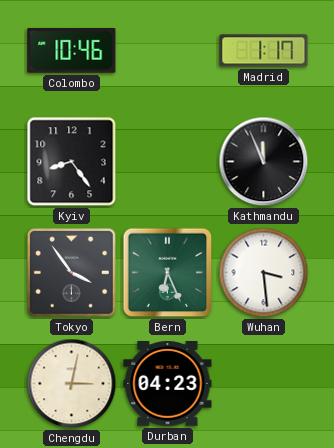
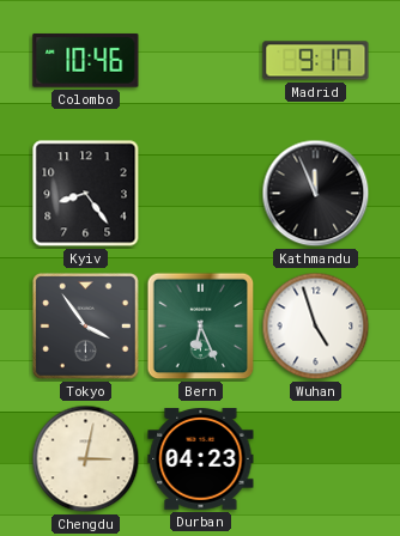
Madrid: 1:17 -> 9:17
Wuhan: 3:29 -> 4:57
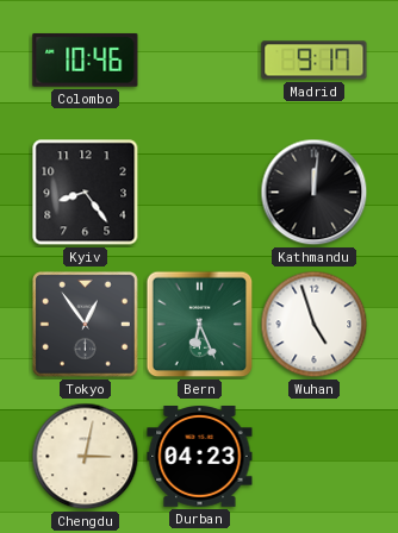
Kathmandu: 11:56 -> 12:01
Tokyo: 3:54 -> 12:54
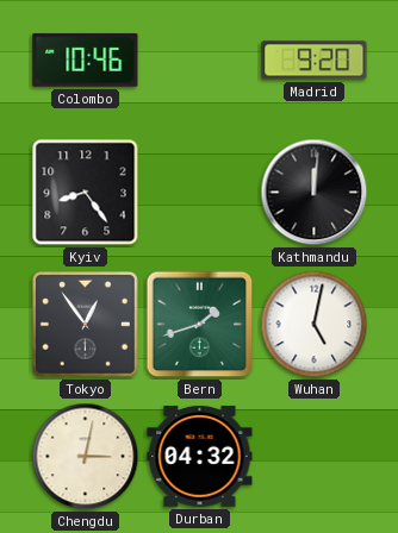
Madrid: 9:17 -> 9:20
Bern: 6:26 -> 1:42
Wuhan: 4:57 -> 5:02
Durban: 04:23 -> 04:32
